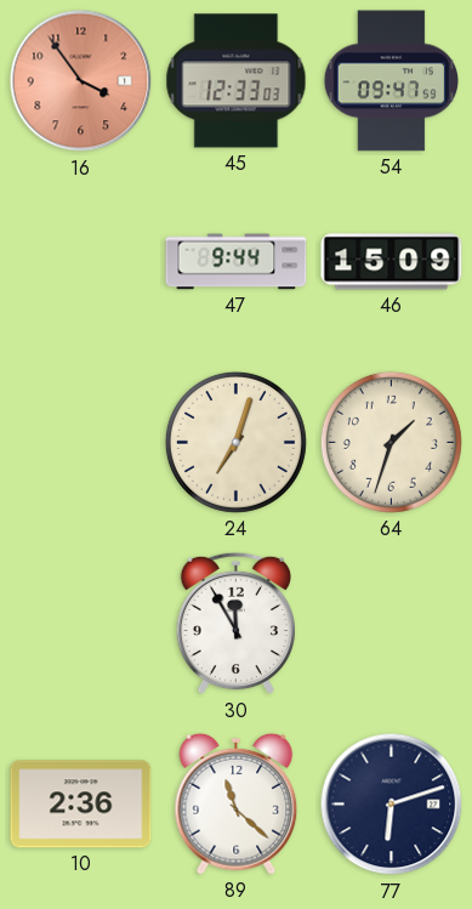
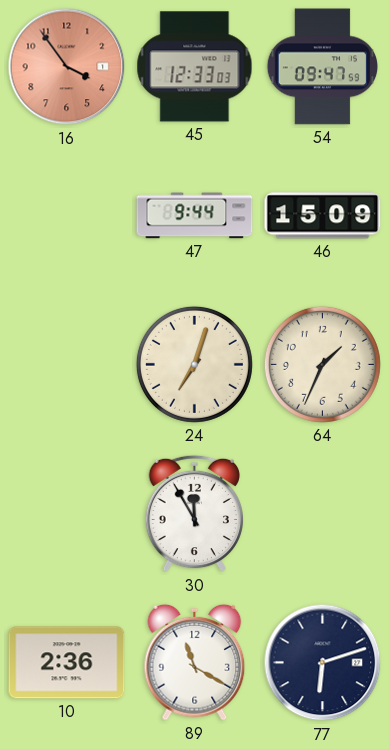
64: 1:33 -> 1:34
89: 11:22 -> 11:20
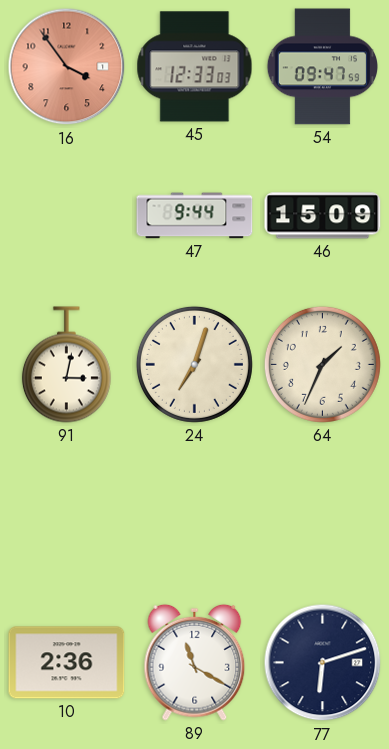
91: none -> 3:02
30: 11:55 -> none
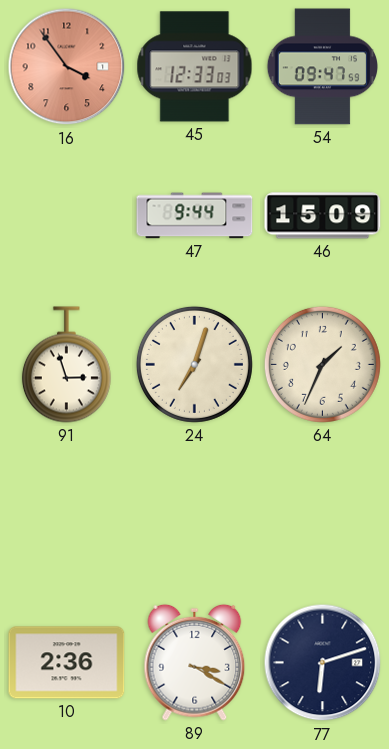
91: 3:02 -> 2:57
89: 11:20 -> 3:20
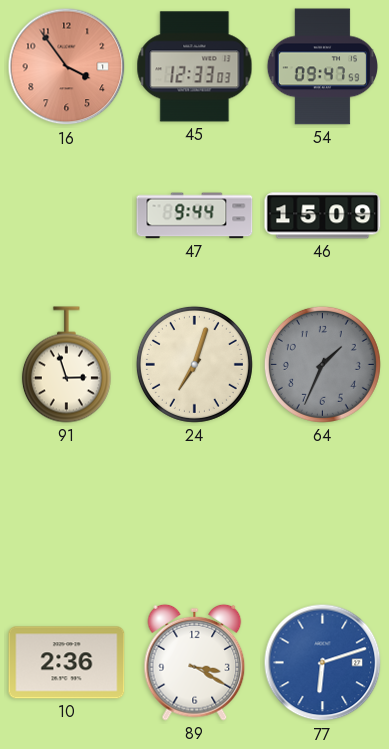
64 dial: cream -> grey
77 dial: navy -> blue
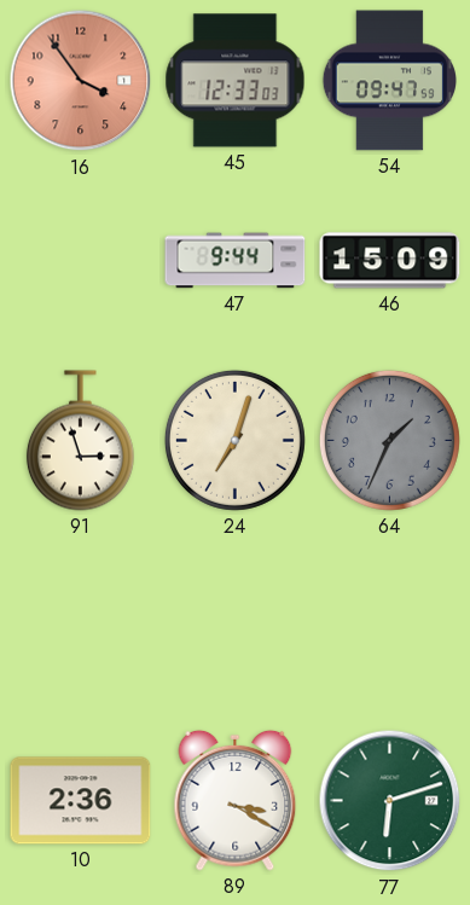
77 dial: blue -> green
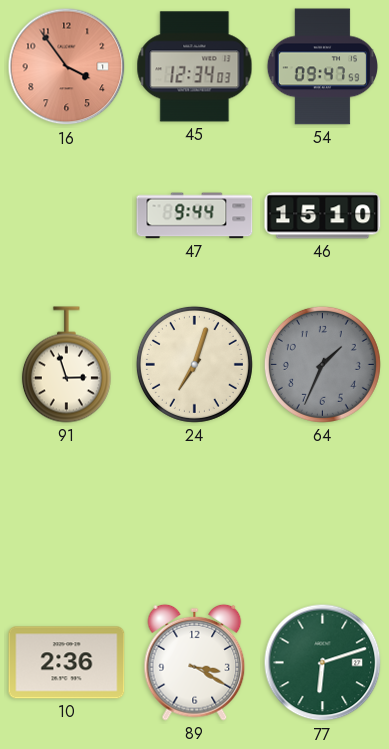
45: 12:33 -> 12:34
46: 15:09 -> 15:10
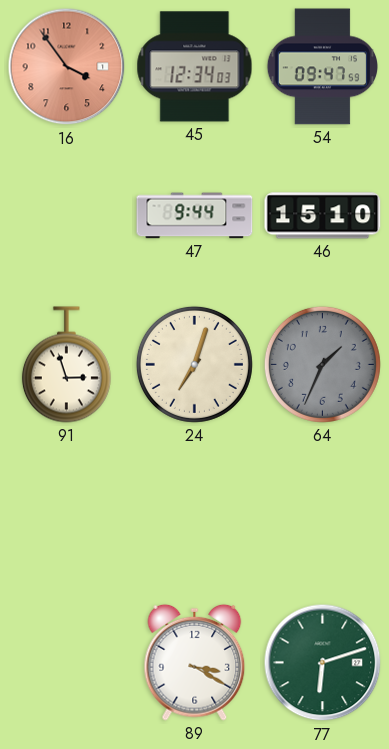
10: 2:36 -> none
